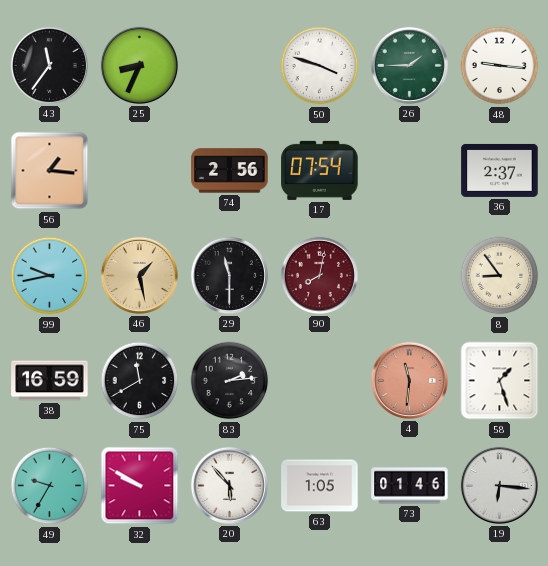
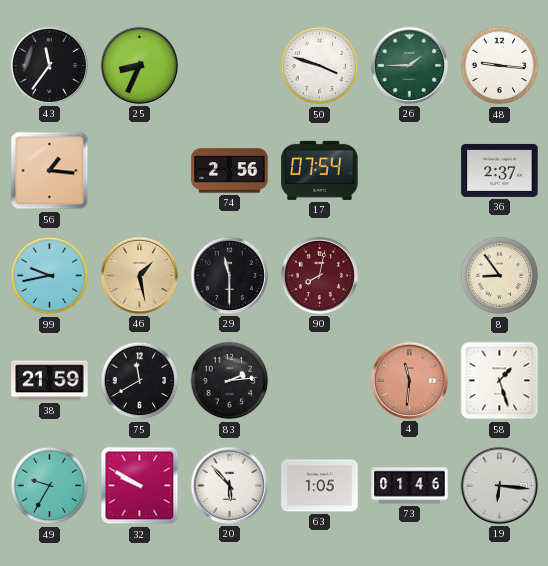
38: 16:59 -> 21:59
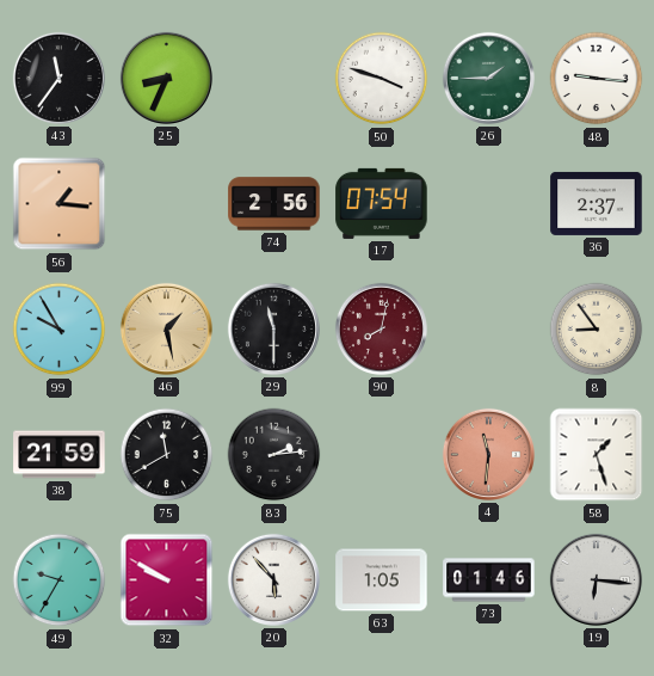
99: 9:43 -> 9:55
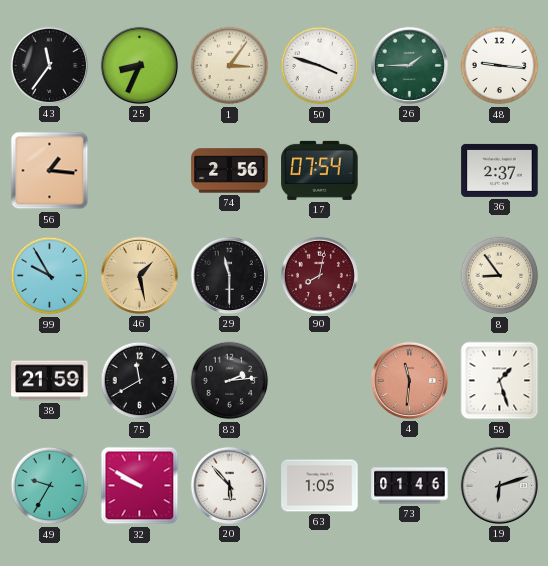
1: none -> 3:06
19: 6:16 -> 6:12
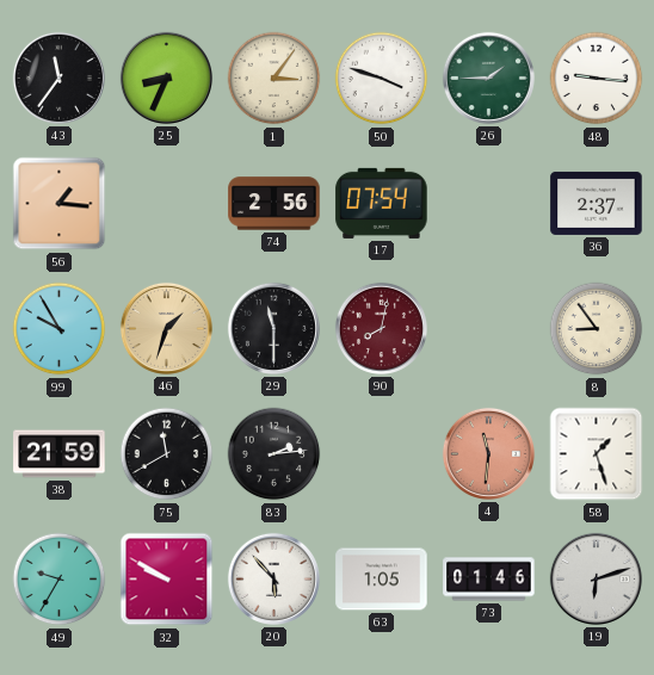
46: 1:28 -> 1:33
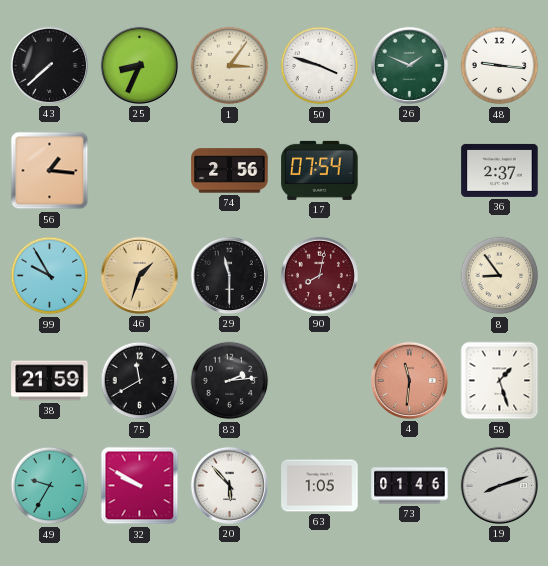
43: 11:36 -> 7:38
26: 1:45 -> 1:49
19: 6:12 -> 8:12
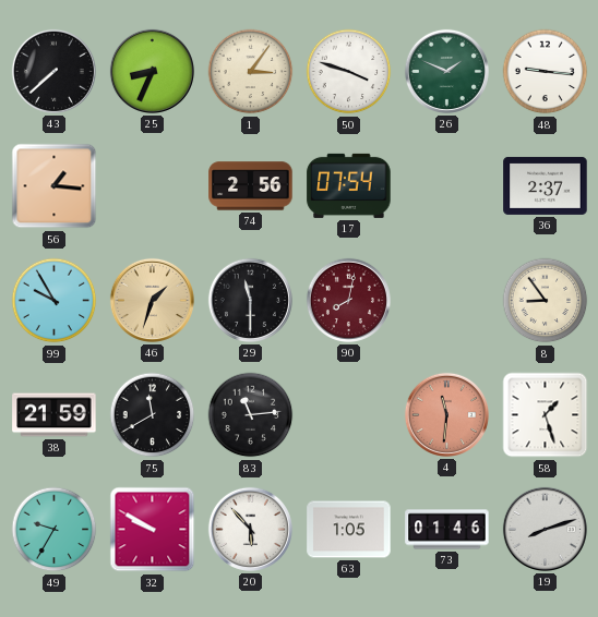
83: 2:14 -> 11:14
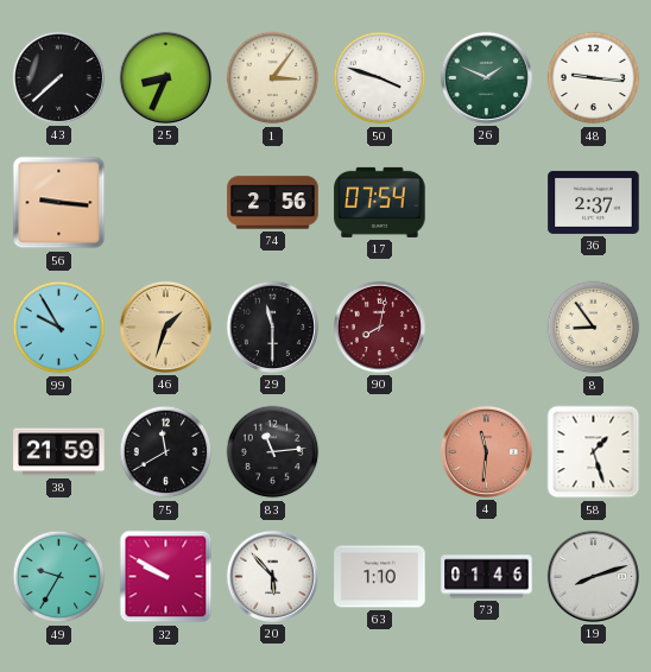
56: 1:16 -> 9:16
63: 1:05 -> 1:10
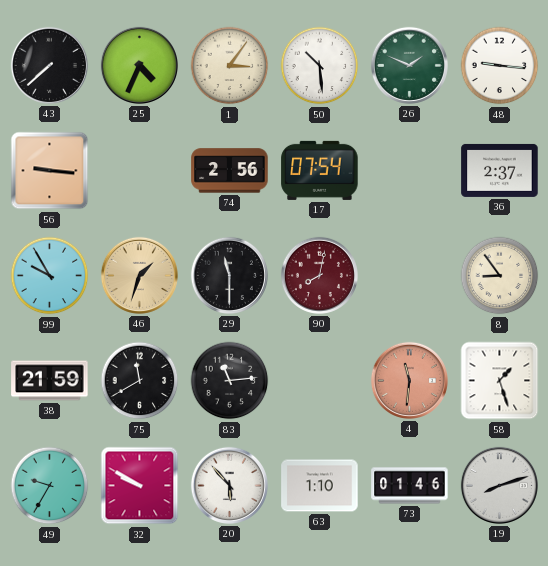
25: 8:34 -> 4:34
50: 3:48 -> 10:29
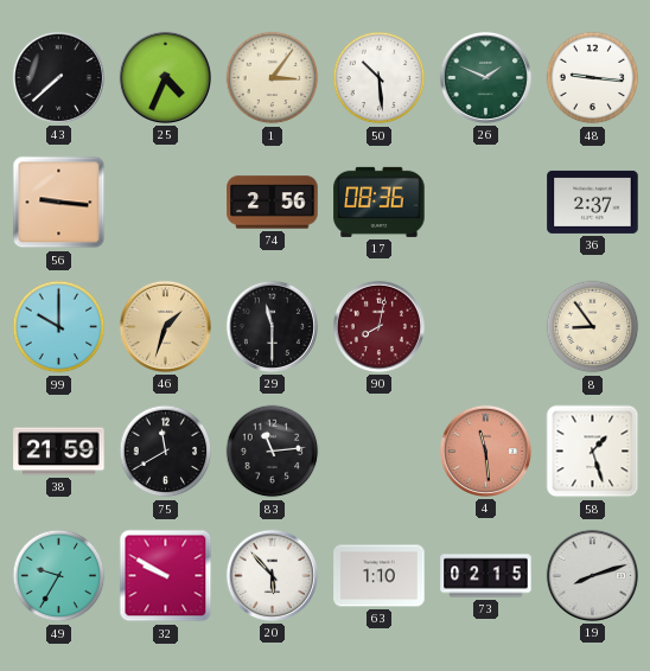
17: 07:54 -> 08:36
99: 9:55 -> 10:00
4: 11:31 -> 11:29
73: 01:46 -> 02:15
